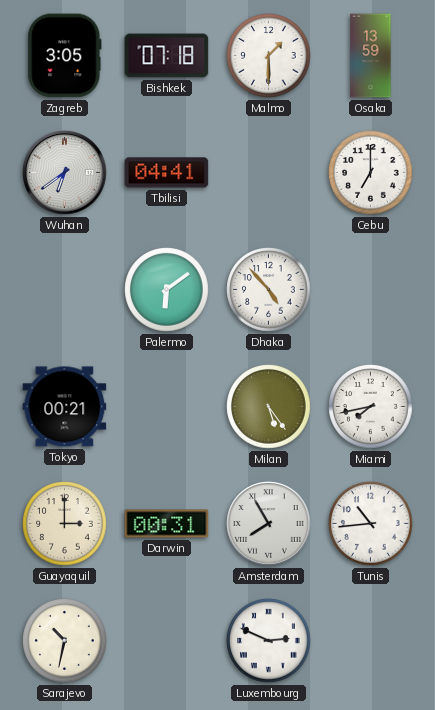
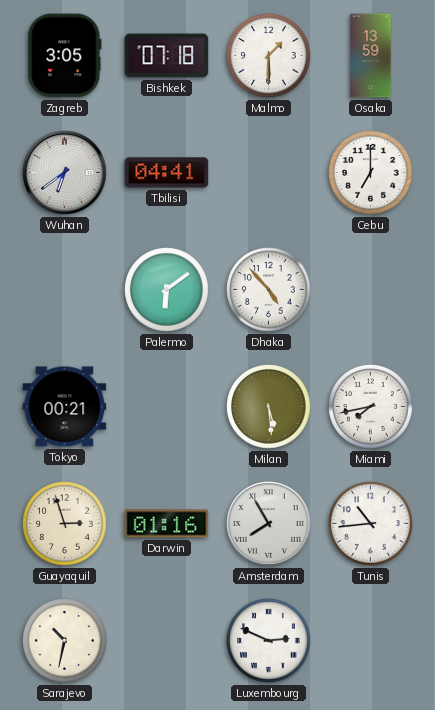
Milan: 5:24 -> 5:29
Guayaquil: 3:00 -> 2:57
Darwin: 00:31 -> 01:16
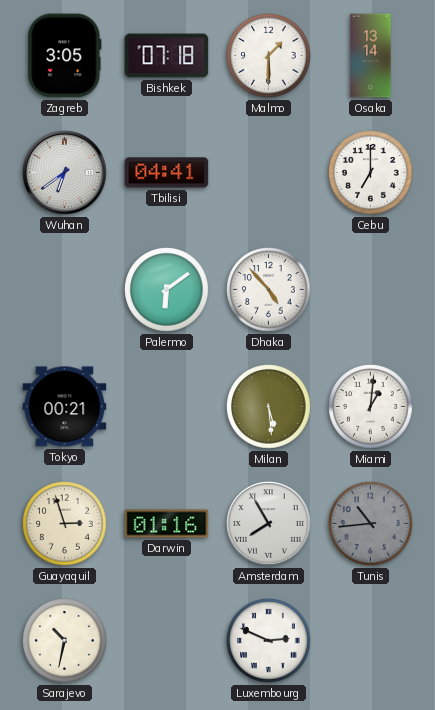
Osaka: 13:59 -> 13:14
Miami: 7:43 -> 1:01
Tunis dial: white -> grey
